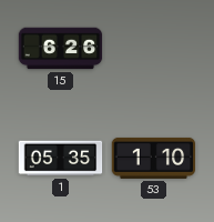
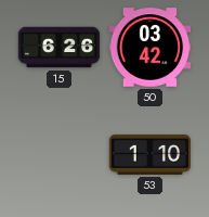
50: none -> 03:42
1: 05:35 -> none
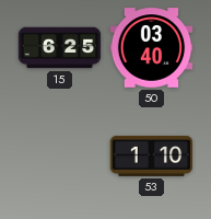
15: 6:26 -> 6:25
50: 03:42 -> 03:40
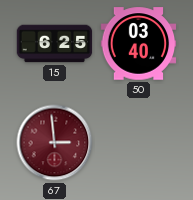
67: none -> 2:59
53: 1:10 -> none
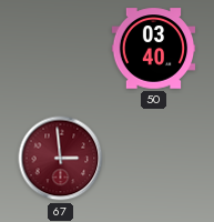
15: 6:25 -> none
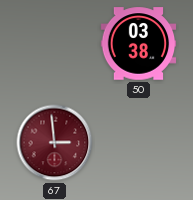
50: 03:40 -> 03:38
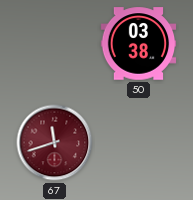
67: 2:59 -> 11:42
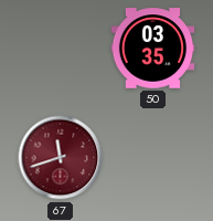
50: 03:38 -> 03:35
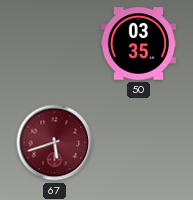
67: 11:42 -> 5:42
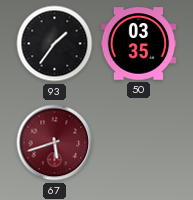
93: none -> 1:36
